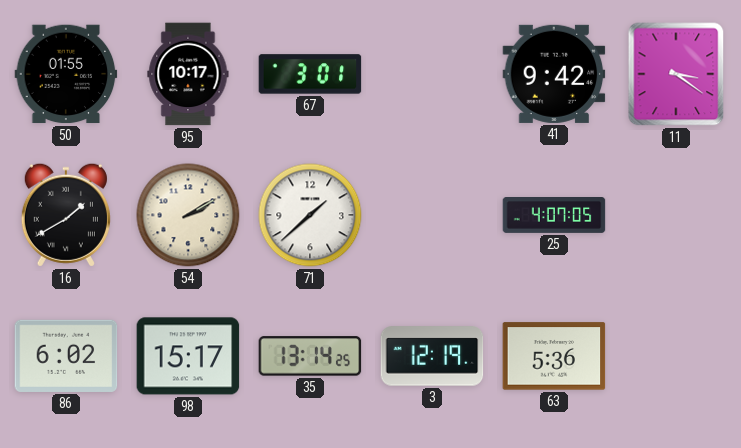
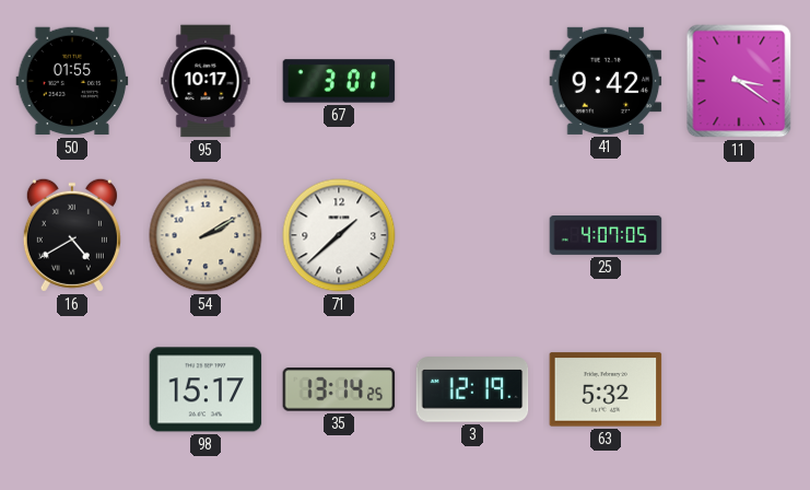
16: 1:40 -> 4:40
86: 6:02 -> none
63: 5:36 -> 5:32
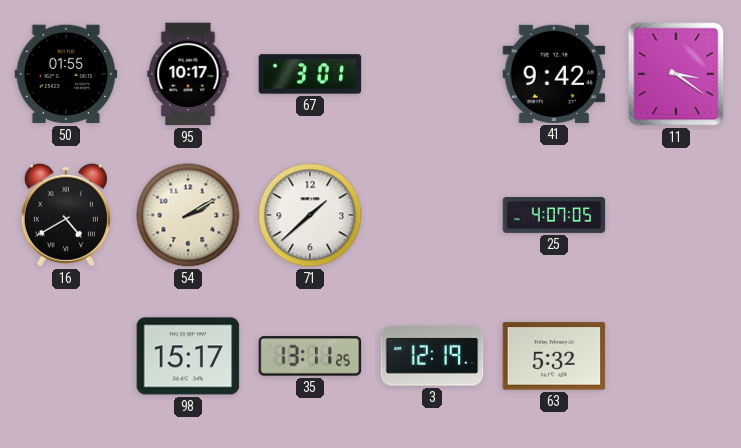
35: 13:14 -> 13:11
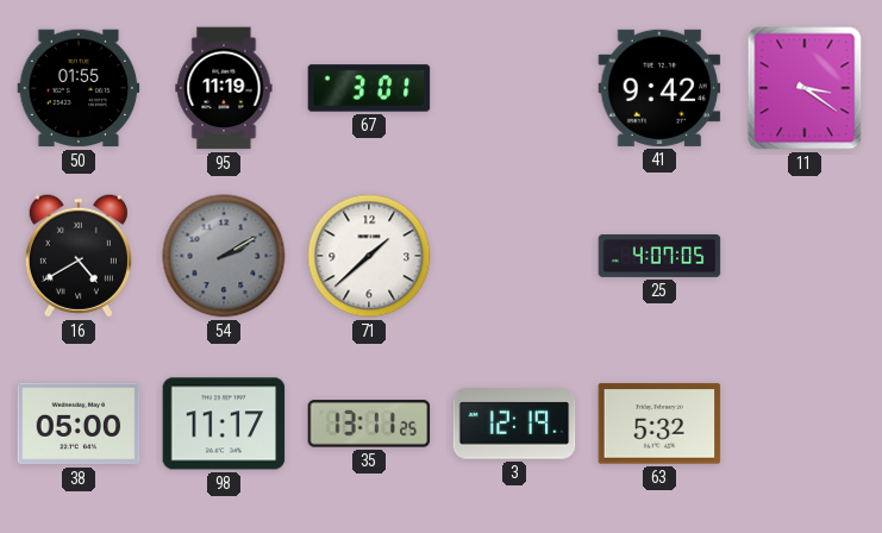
95: 10:17 -> 11:19
54 dial: cream -> grey
38: none -> 05:00
98: 15:17 -> 11:17
